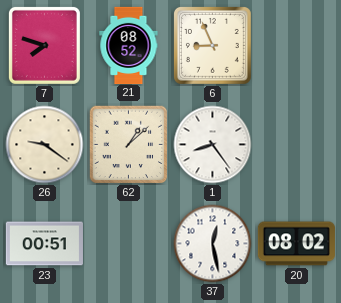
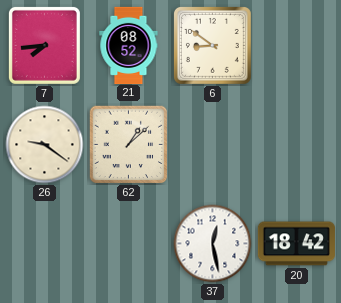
7: 7:48 -> 7:44
6: 8:56 -> 8:51
1: 8:24 -> none
23: 00:51 -> none
20: 08:02 -> 18:42
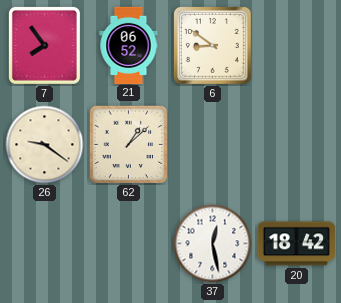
7: 7:44 -> 7:54
21: 08:52 -> 06:52
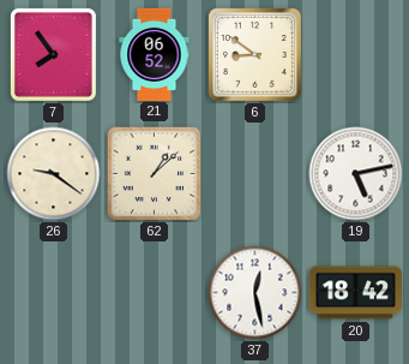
19: none -> 5:13
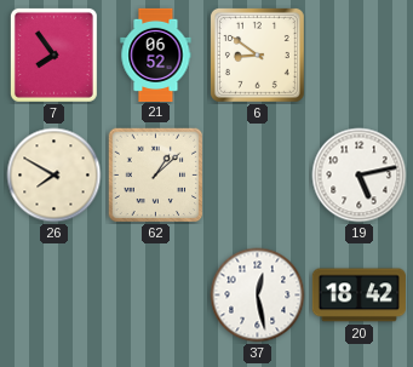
26: 9:21 -> 7:50
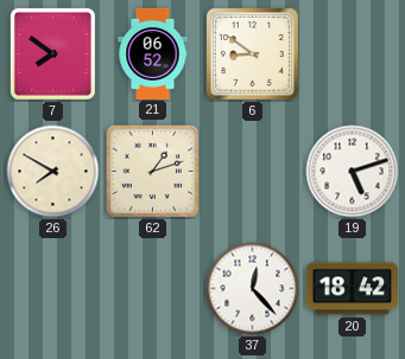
7: 7:54 -> 7:51
62: 1:08 -> 1:12
19: 5:13 -> 5:12
37: 12:28 -> 12:23
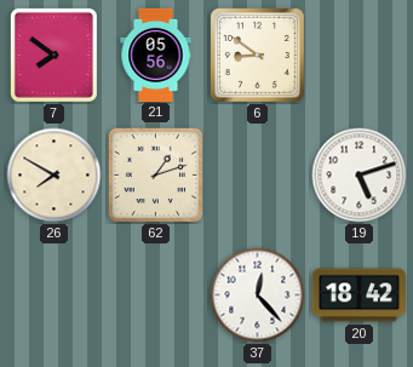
21: 06:52 -> 05:56
